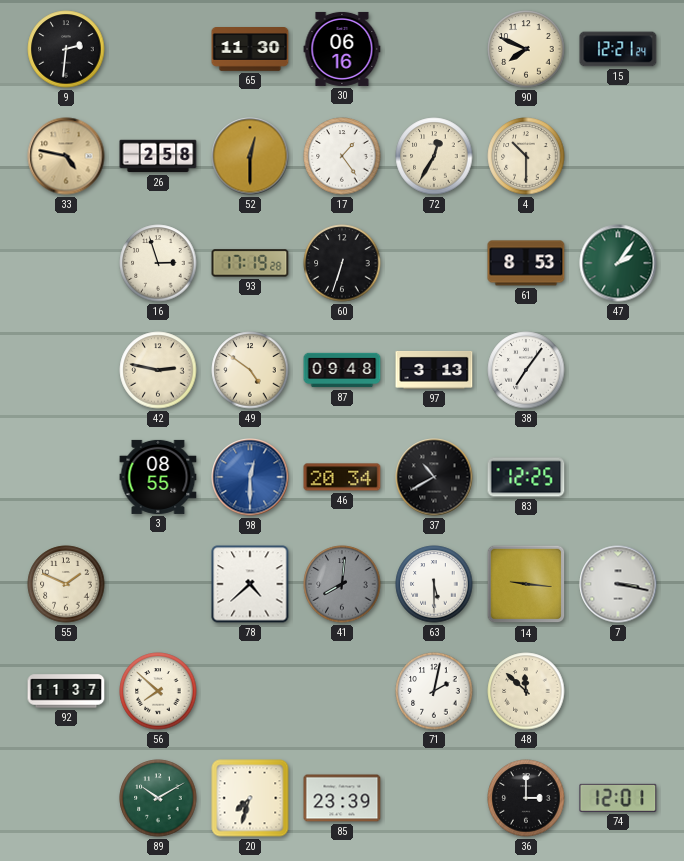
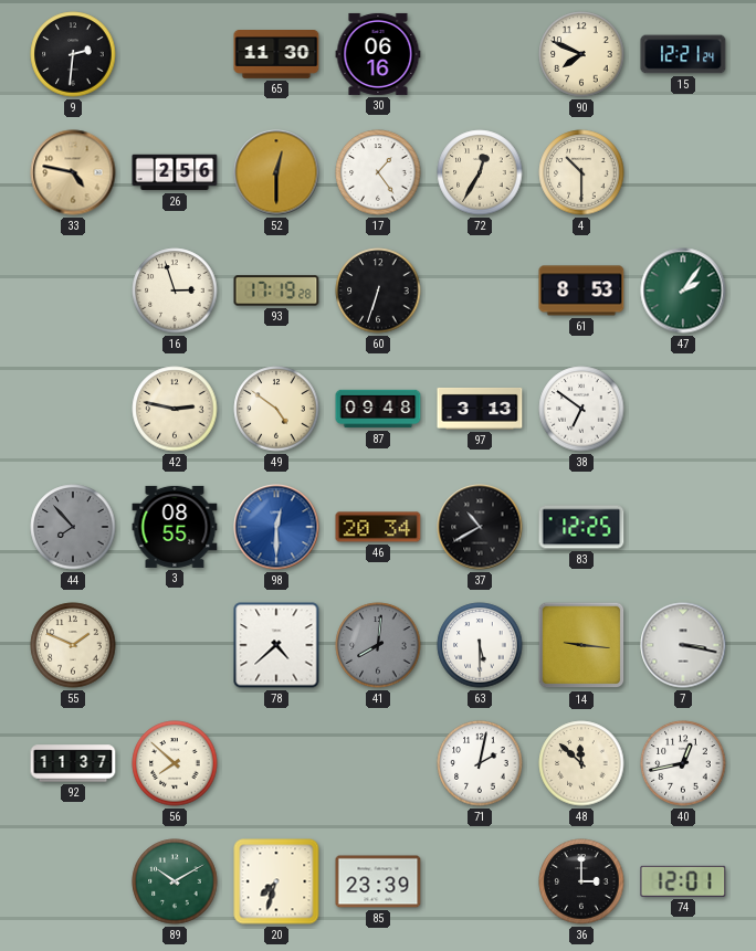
26: 2:58 -> 2:56
38: 7:06 -> 6:51
44: none -> 7:53
40: none -> 12:43
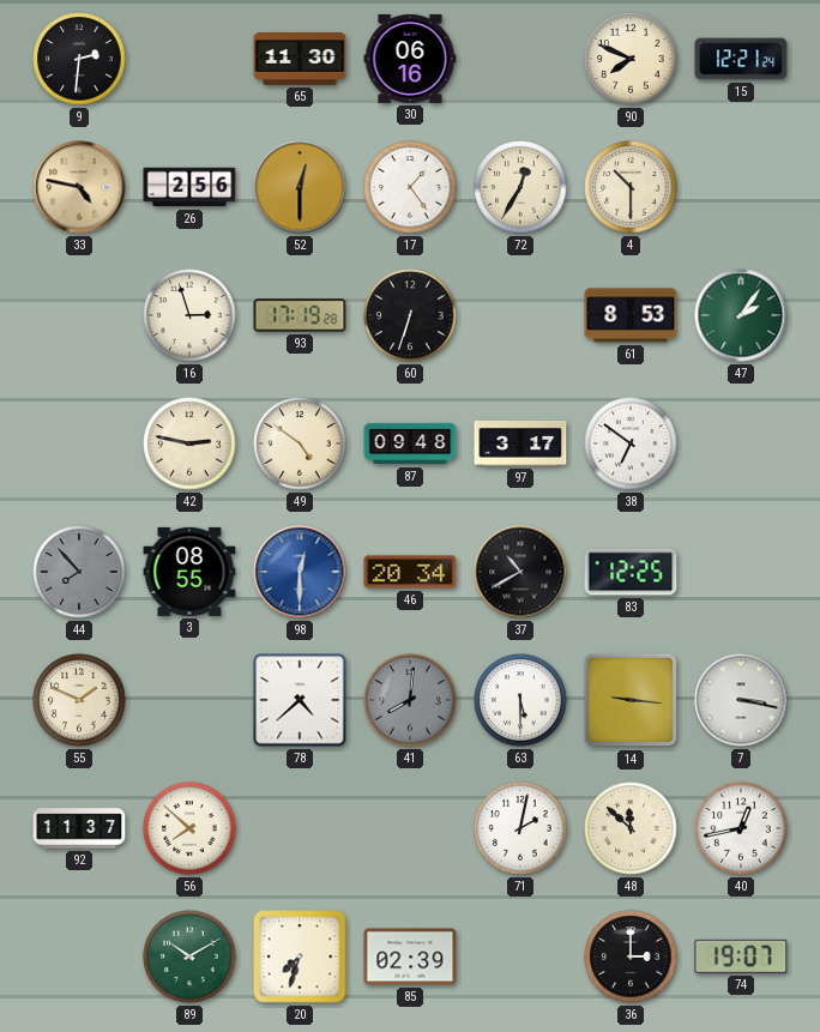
97: 3:13 -> 3:17
85: 23:39 -> 02:39
74: 12:01 -> 19:07
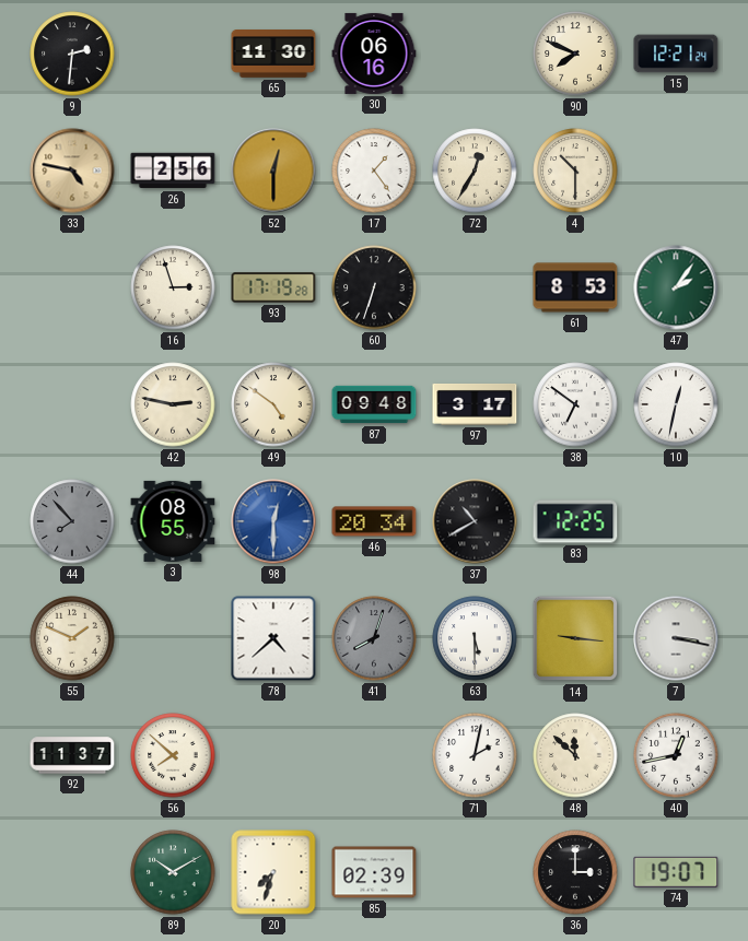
10: none -> 12:32
41: 8:01 -> 8:03
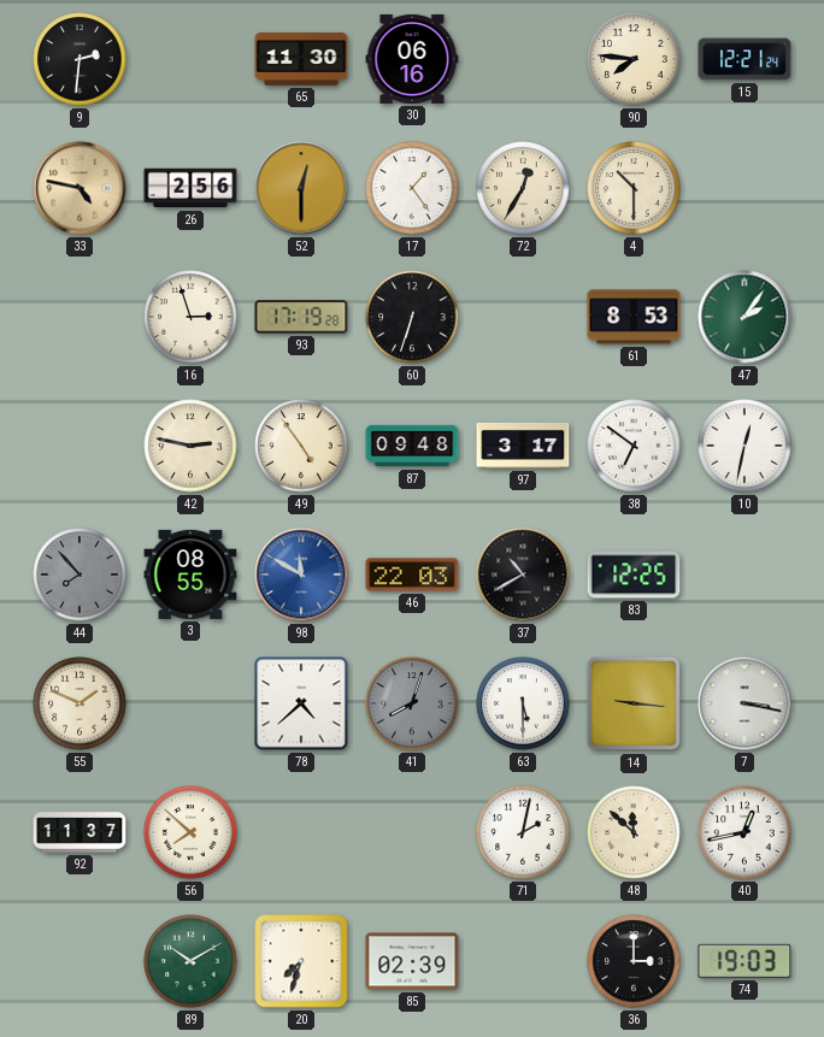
90: 7:49 -> 7:46
49: 4:51 -> 4:54
98: 12:30 -> 11:50
46: 20:34 -> 22:03
74: 19:07 -> 19:03
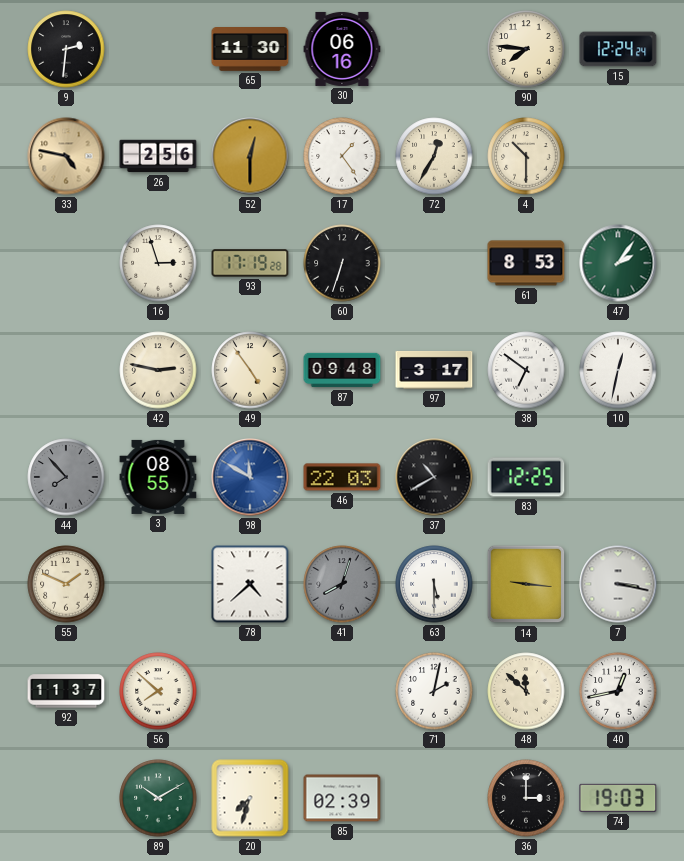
15: 12:21 -> 12:24
